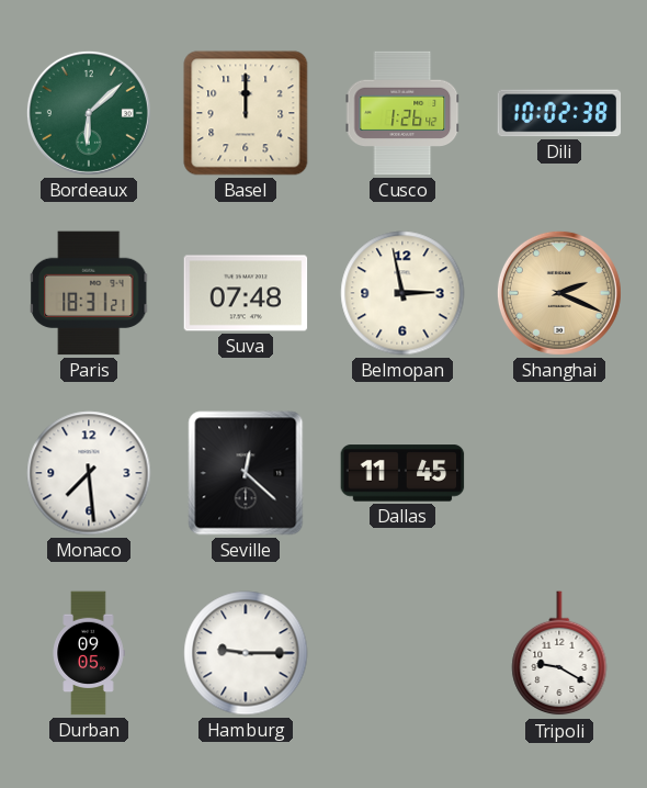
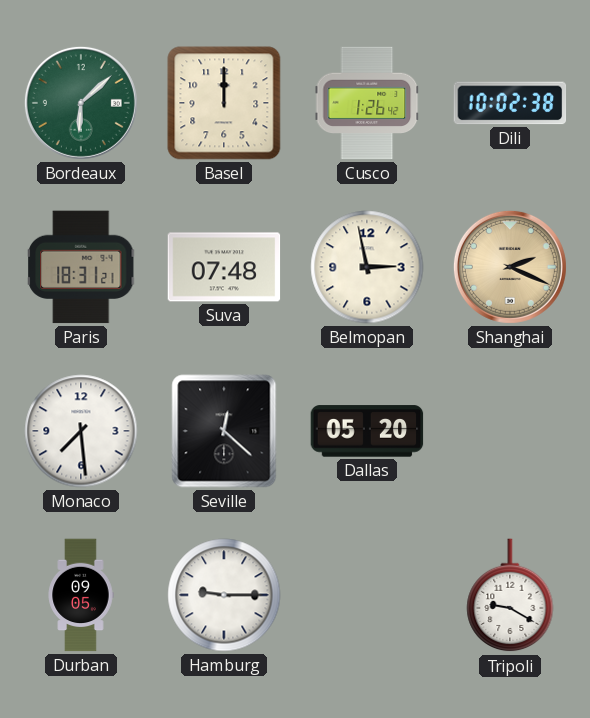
Dallas: 11:45 -> 05:20
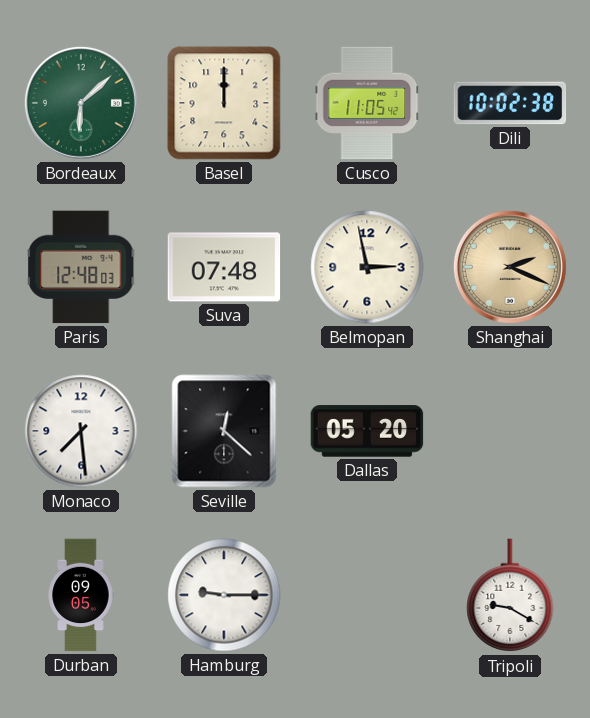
Cusco: 1:26 -> 11:05
Paris: 18:31 -> 12:48
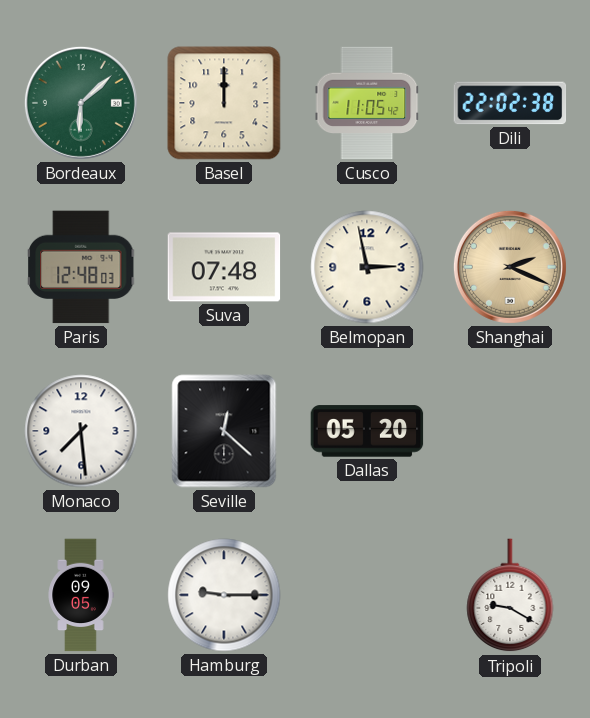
Dili: 10:02 -> 22:02
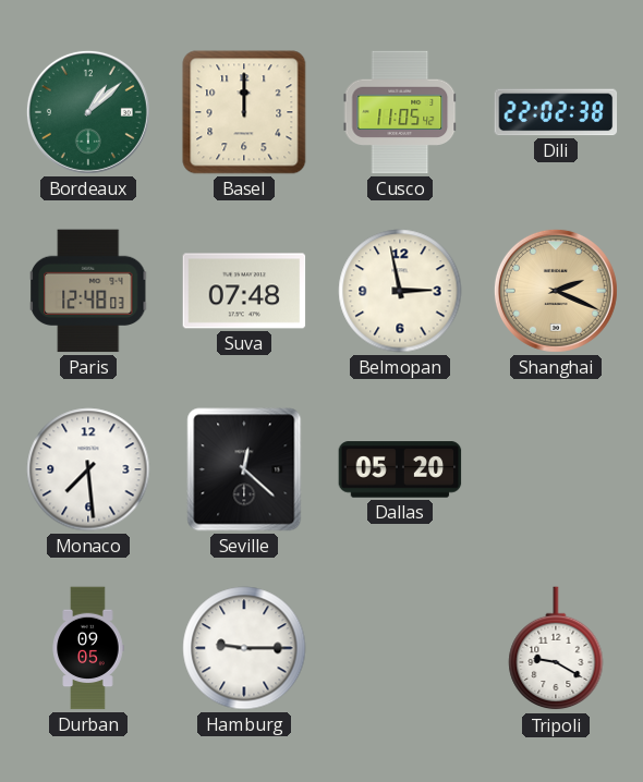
Bordeaux: 6:08 -> 1:08
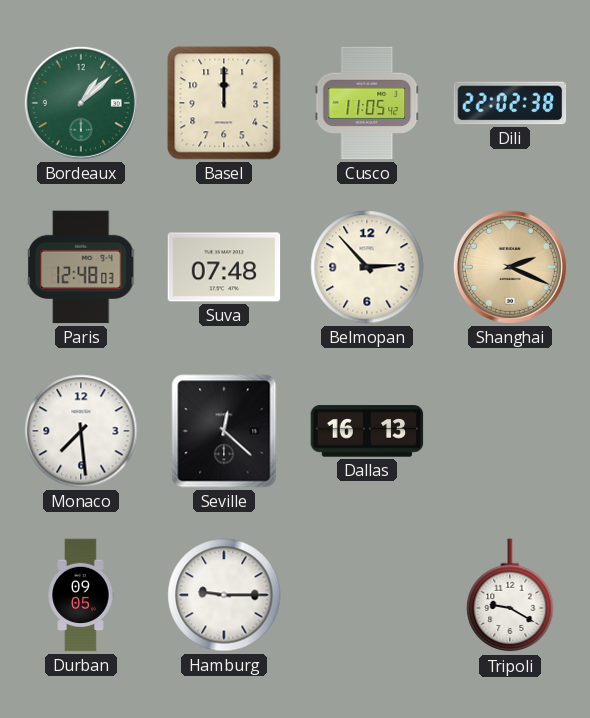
Belmopan: 2:58 -> 2:53
Dallas: 05:20 -> 16:13
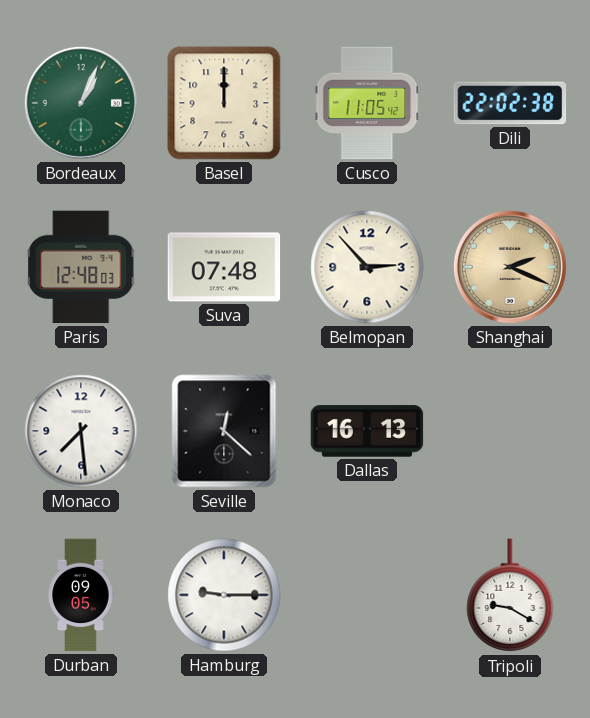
Bordeaux: 1:08 -> 1:04
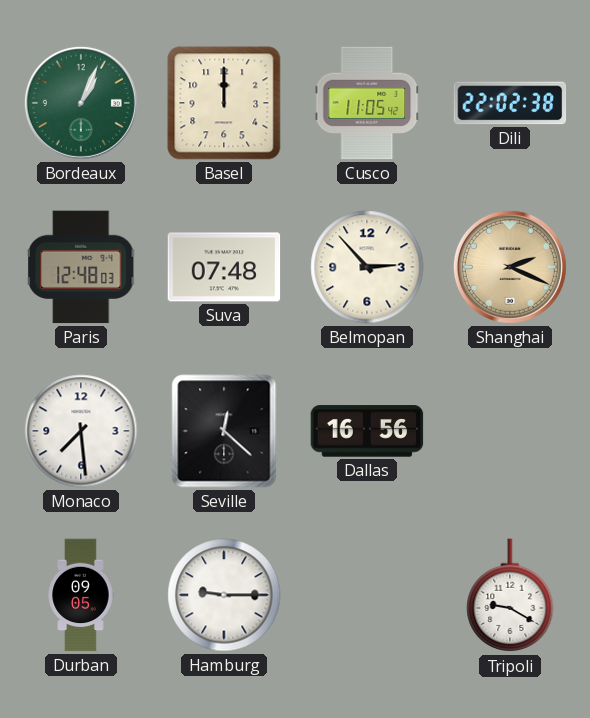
Dallas: 16:13 -> 16:56
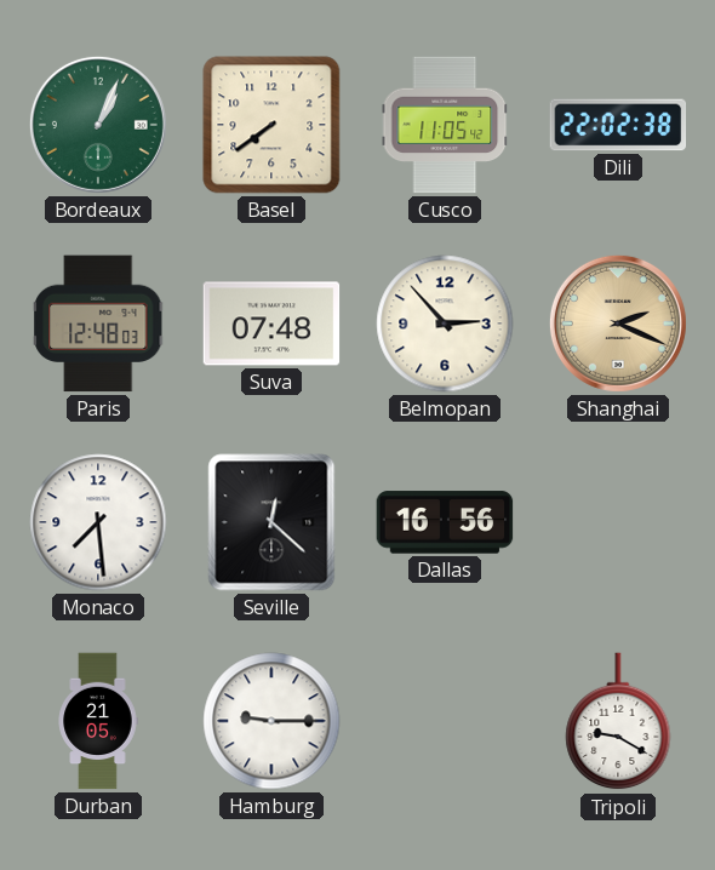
Basel: 12:00 -> 7:39
Durban: 09:05 -> 21:05
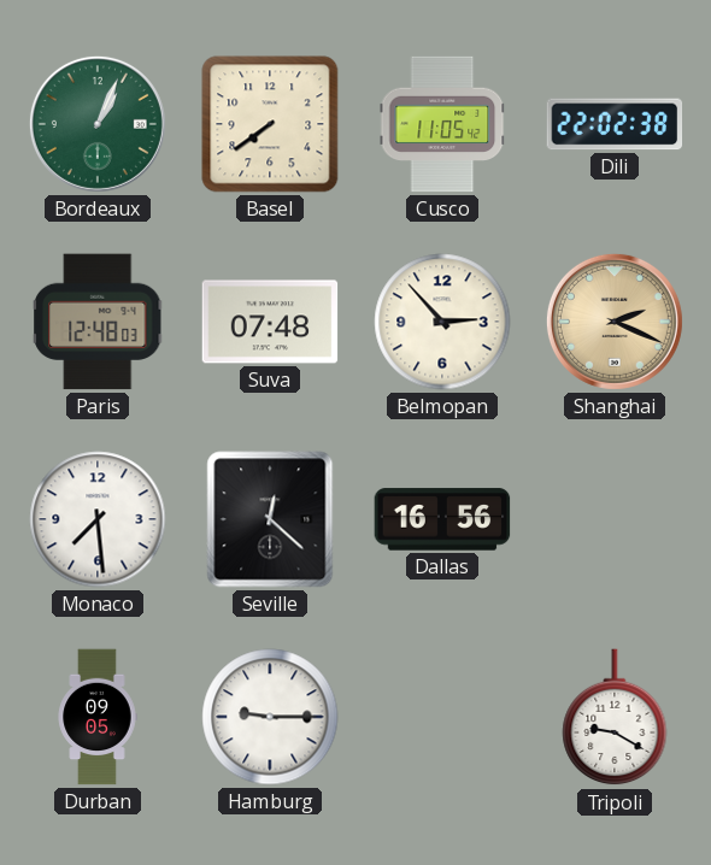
Durban: 21:05 -> 09:05
